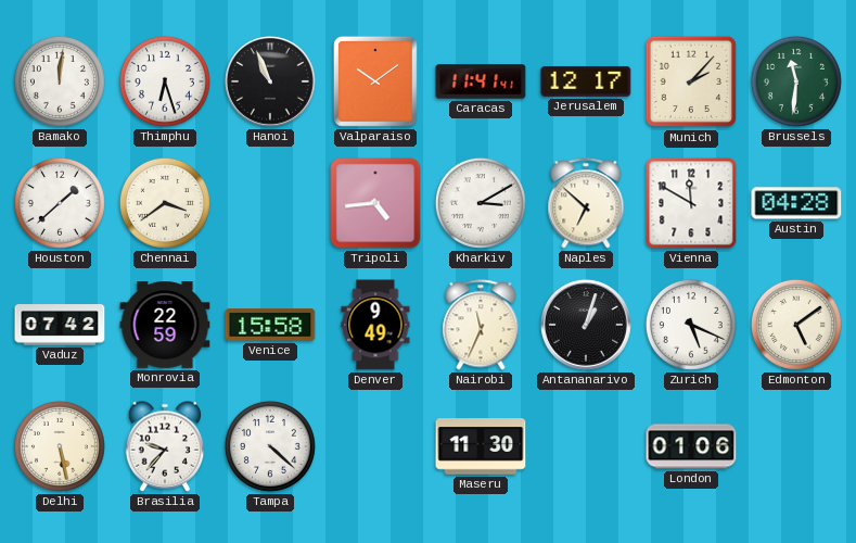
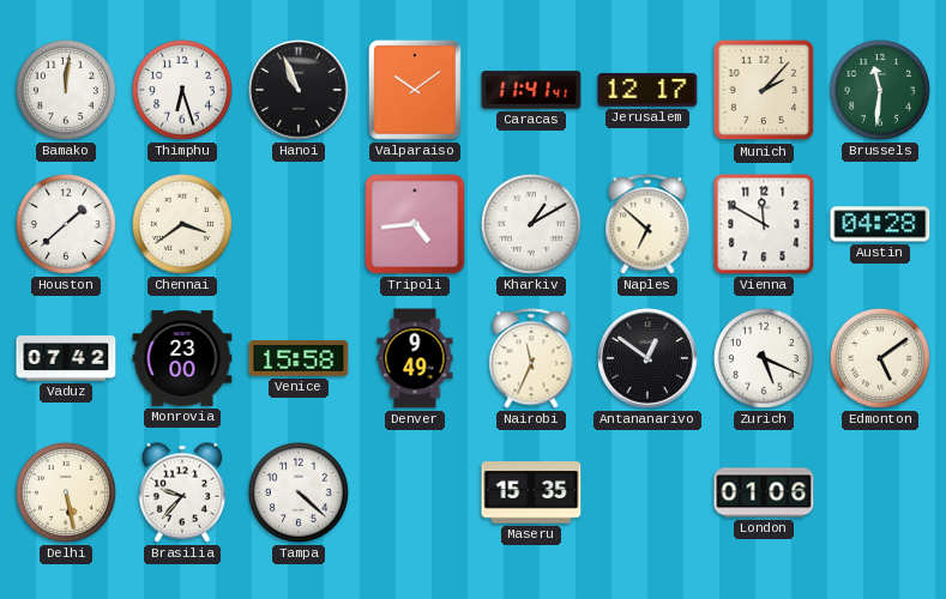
Kharkiv: 3:10 -> 1:10
Monrovia: 22:59 -> 23:00
Antananarivo: 1:03 -> 12:51
Maseru: 11:30 -> 15:35
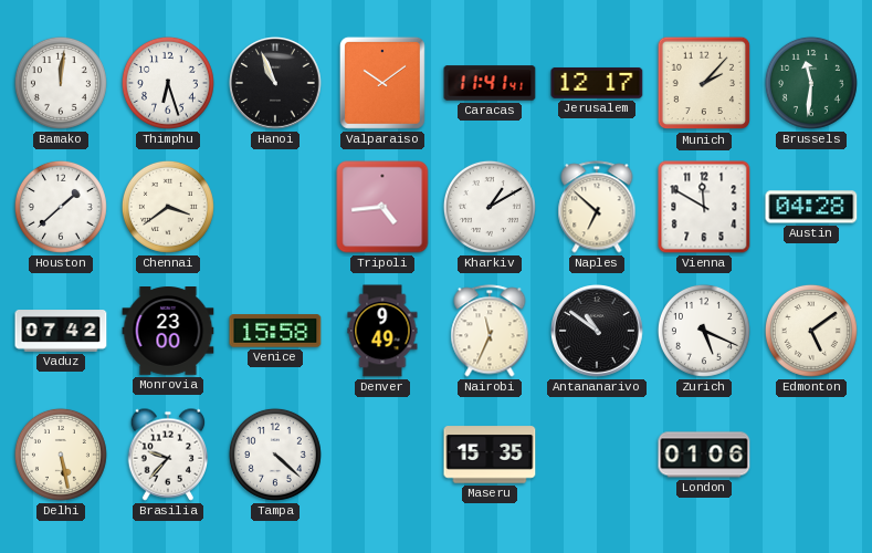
Antananarivo: 12:51 -> 10:51
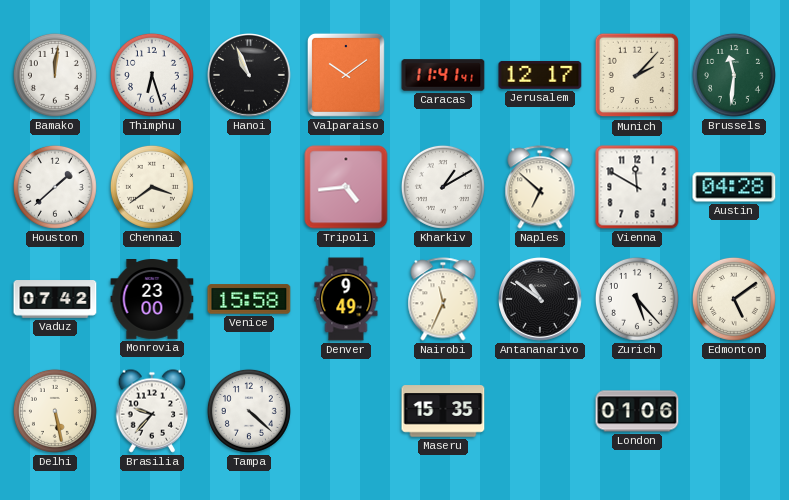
Zurich: 5:19 -> 5:23
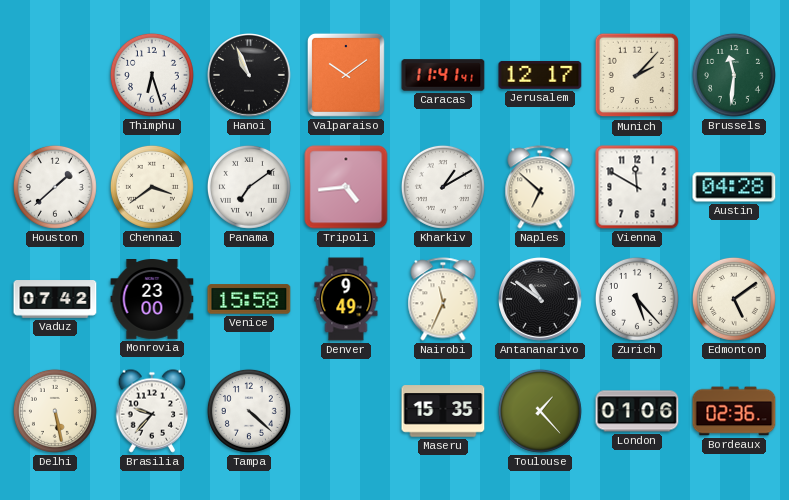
Bamako: 12:01 -> none
Panama: none -> 7:09
Toulouse: none -> 1:23
Bordeaux: none -> 02:36
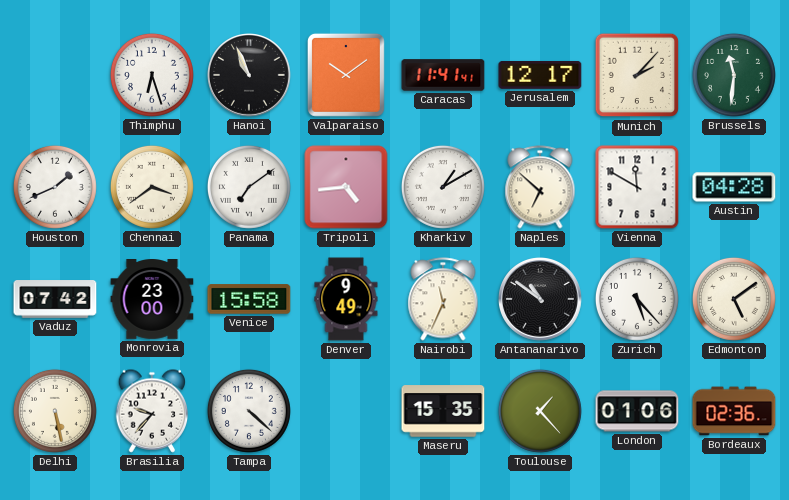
Houston: 1:38 -> 1:41
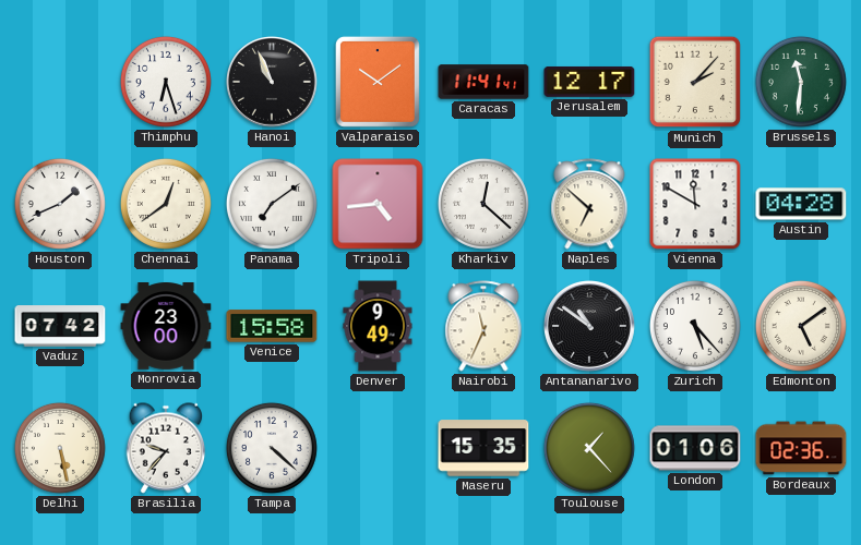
Chennai: 3:39 -> 12:39
Kharkiv: 1:10 -> 12:22
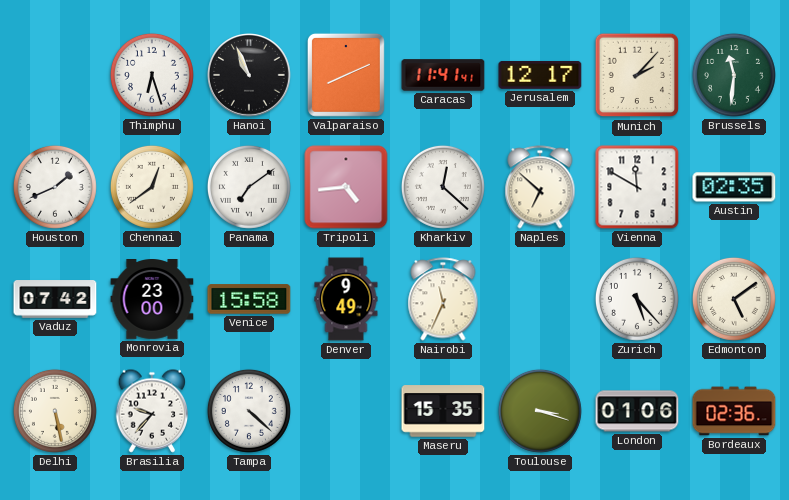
Valparaiso: 10:09 -> 8:11
Austin: 04:28 -> 02:35
Antananarivo: 10:51 -> none
Toulouse: 1:23 -> 3:18
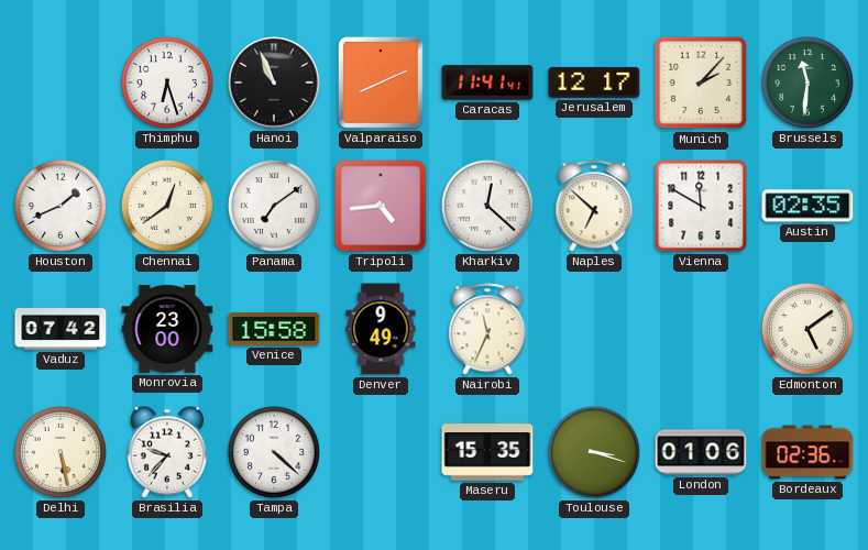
Zurich: 5:23 -> none
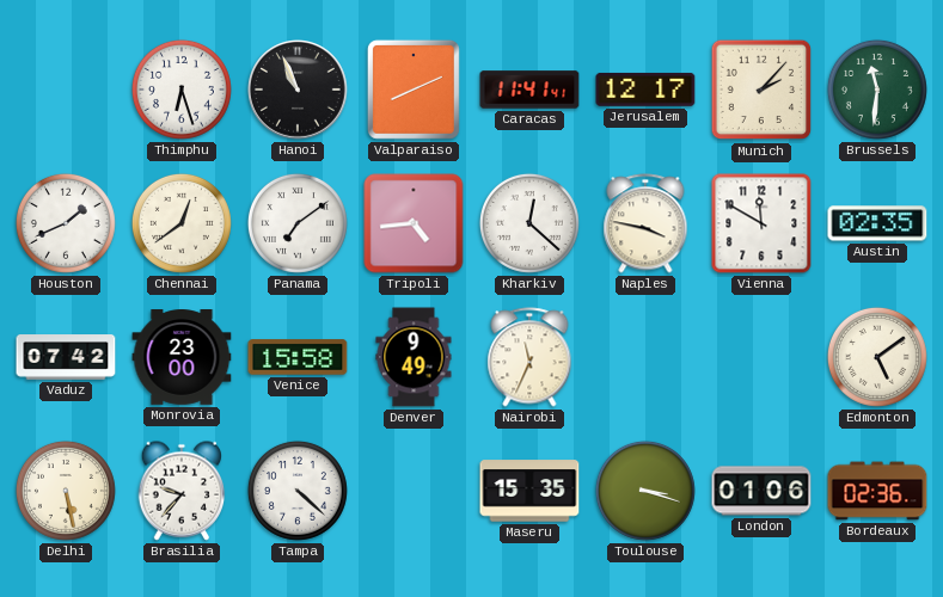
Naples: 6:52 -> 3:47
